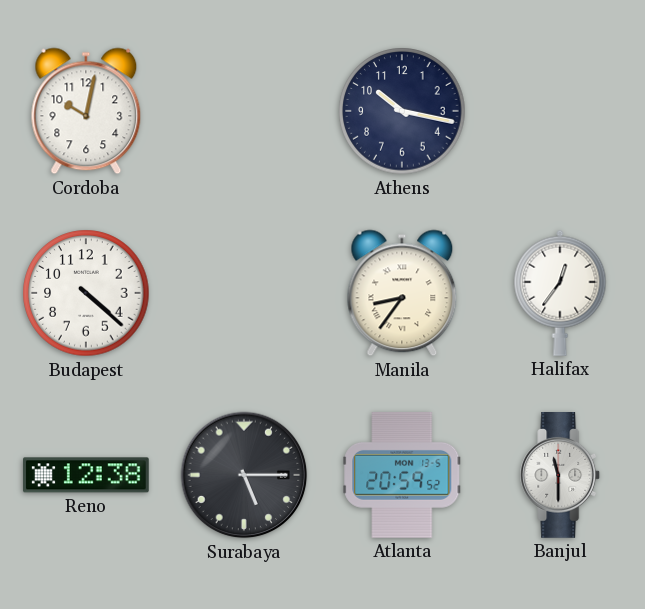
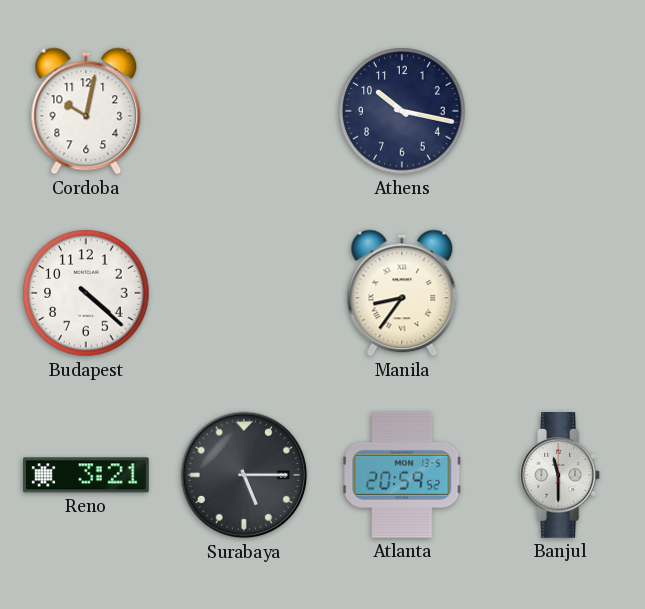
Halifax: 12:36 -> none
Reno: 12:38 -> 3:21
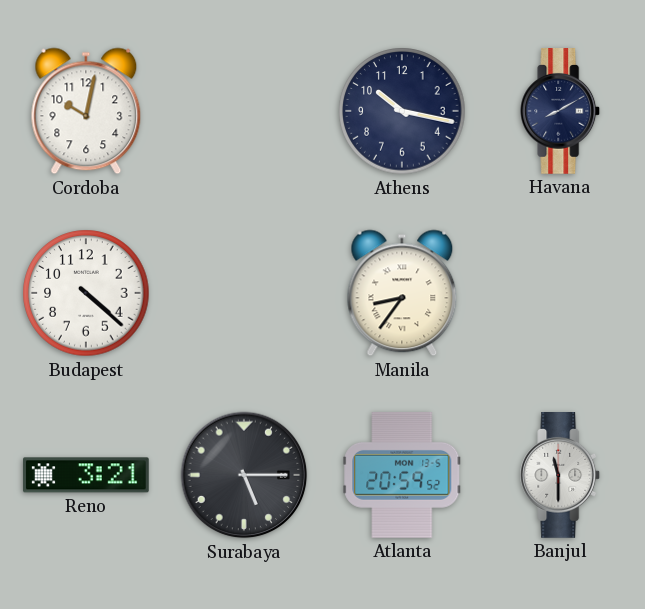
Havana: none -> 8:10
